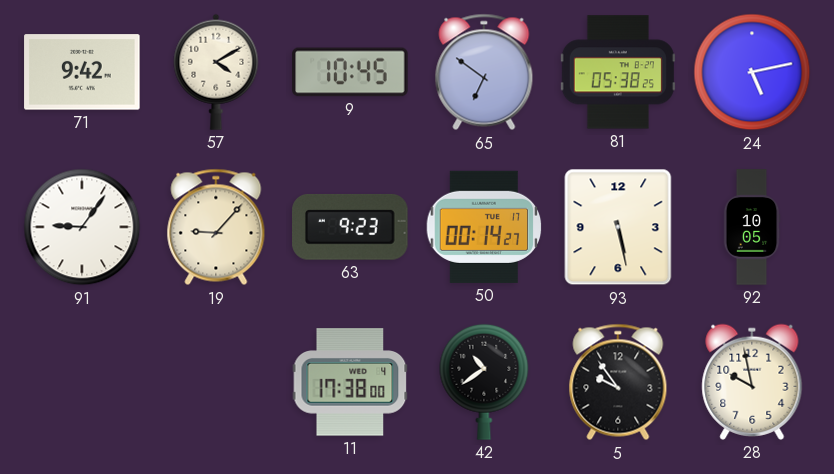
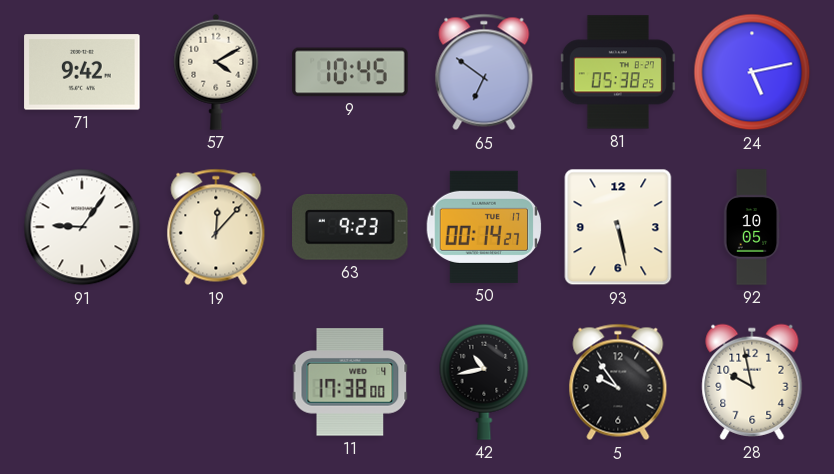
19: 9:07 -> 12:07
42: 10:39 -> 10:43
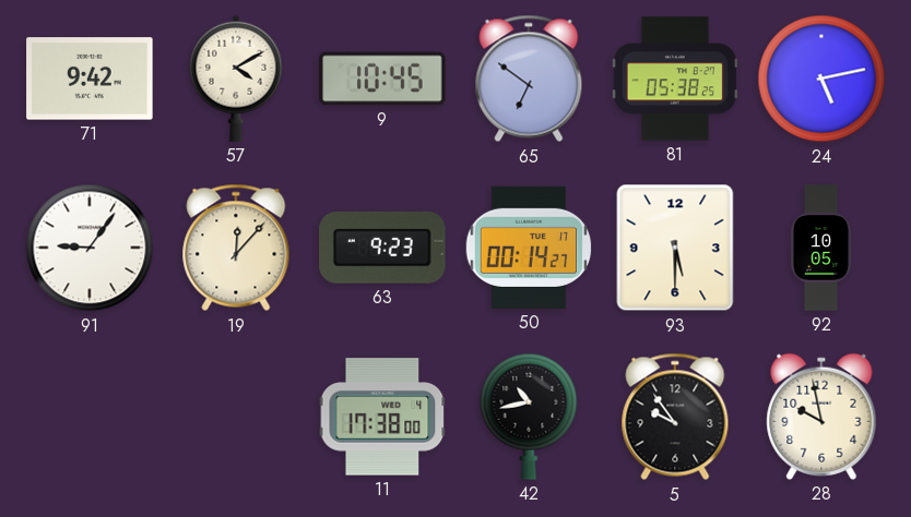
93: 5:28 -> 5:30
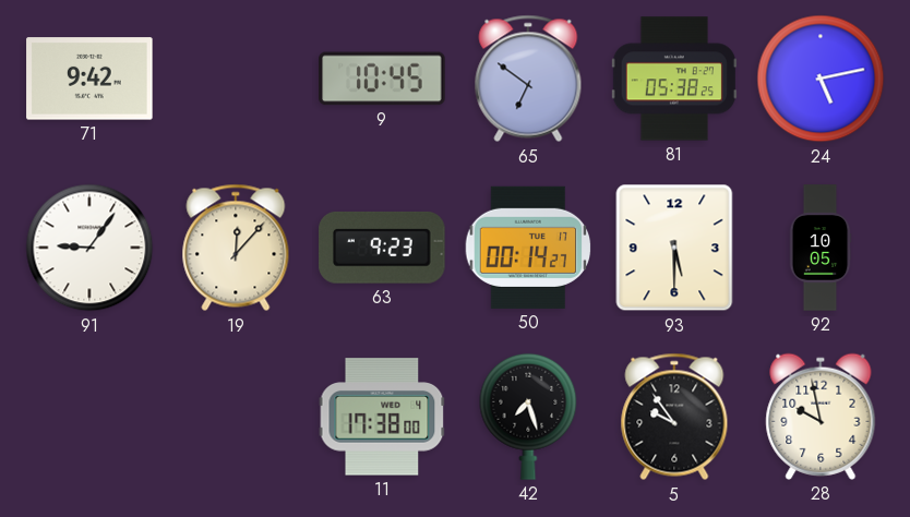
57: 4:10 -> none
42: 10:43 -> 7:27
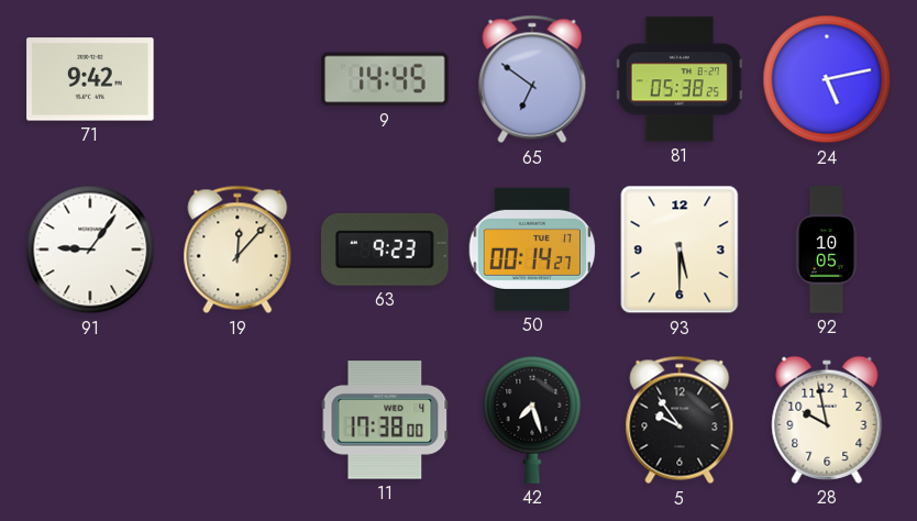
9: 10:45 -> 14:45
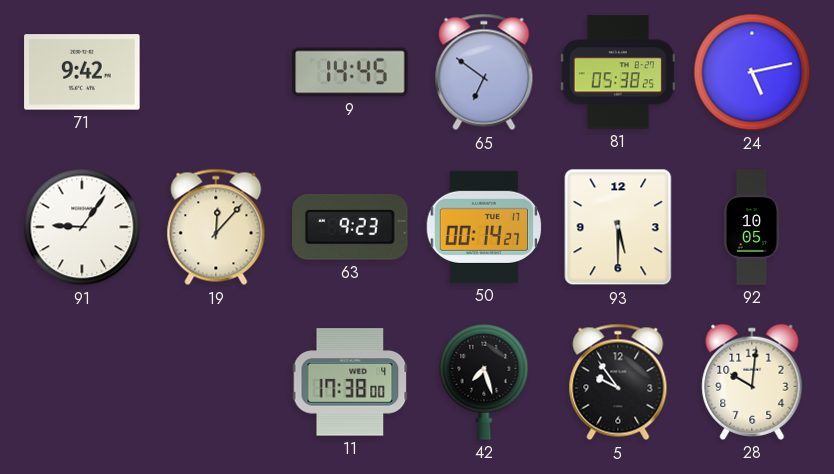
28: 9:58 -> 10:01
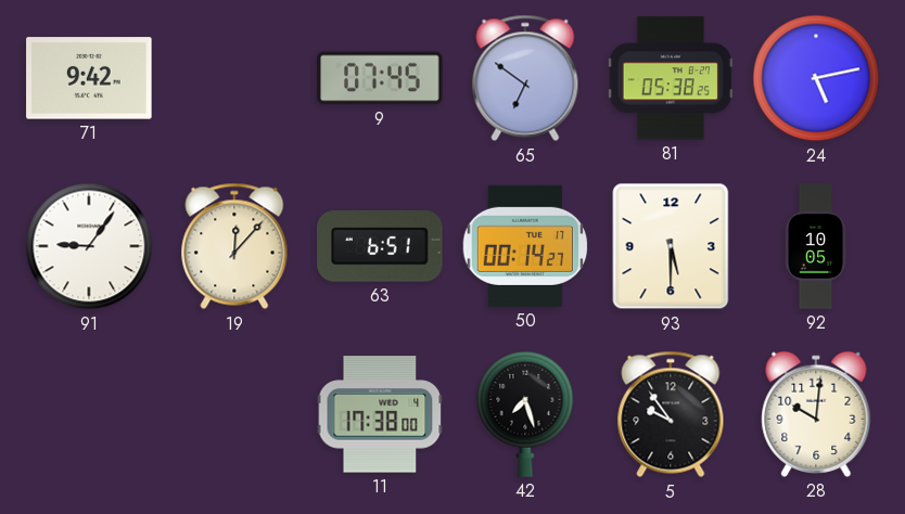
9: 14:45 -> 07:45
63: 9:23 -> 6:51
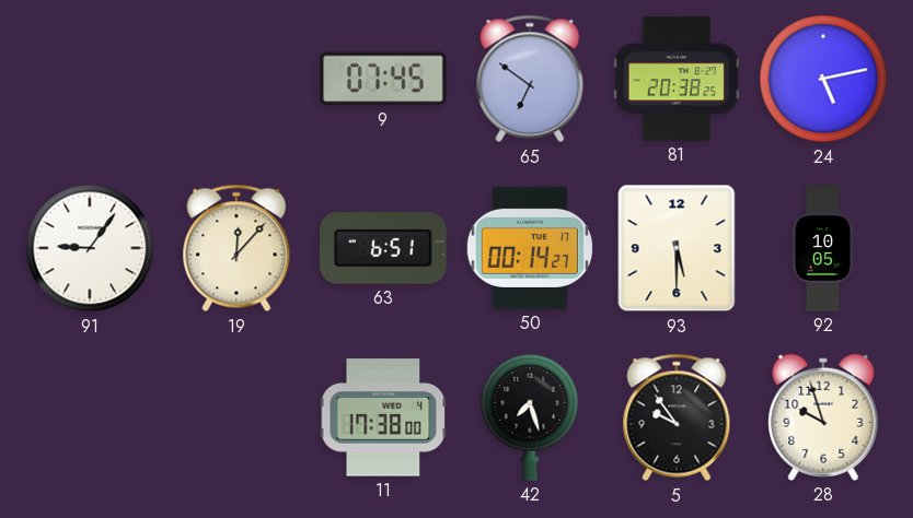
71: 9:42 -> none
81: 05:38 -> 20:38
28: 10:01 -> 9:57
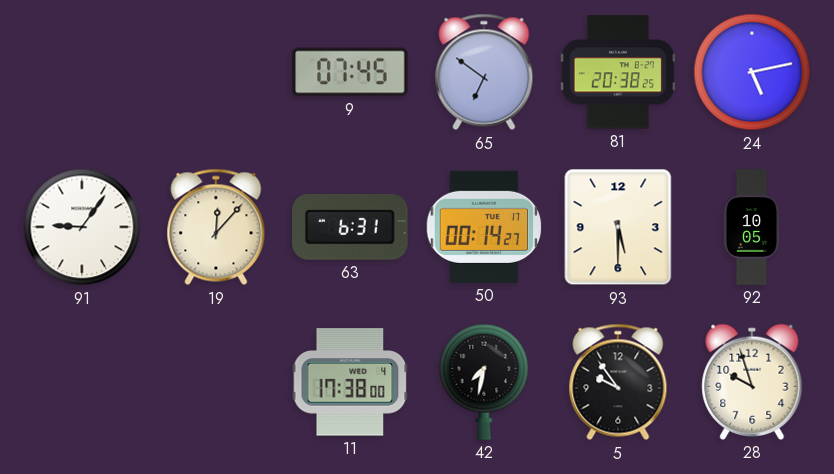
63: 6:51 -> 6:31
42: 7:27 -> 7:32
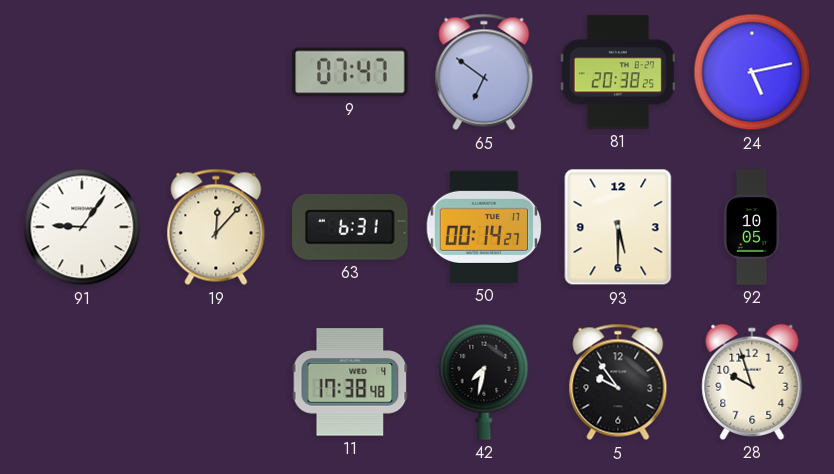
9: 07:45 -> 07:47
11: 17:38:00 -> 17:38:48
